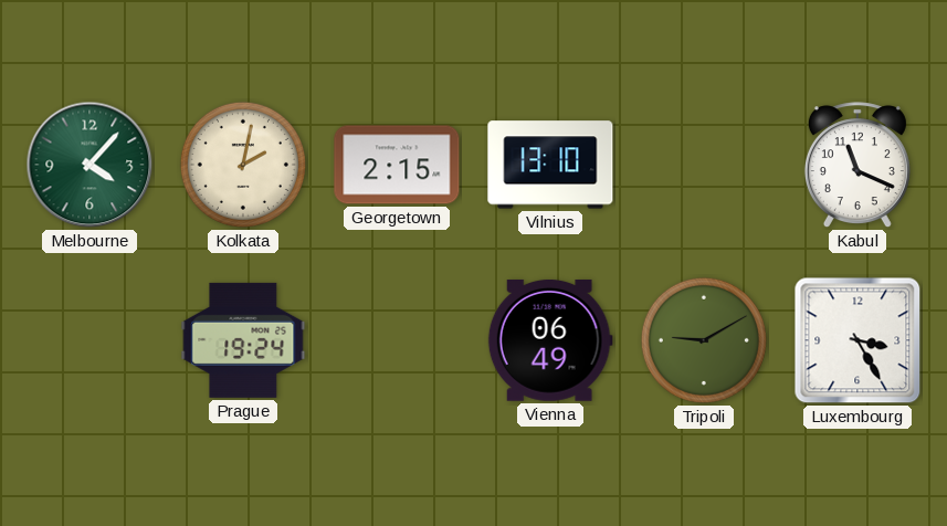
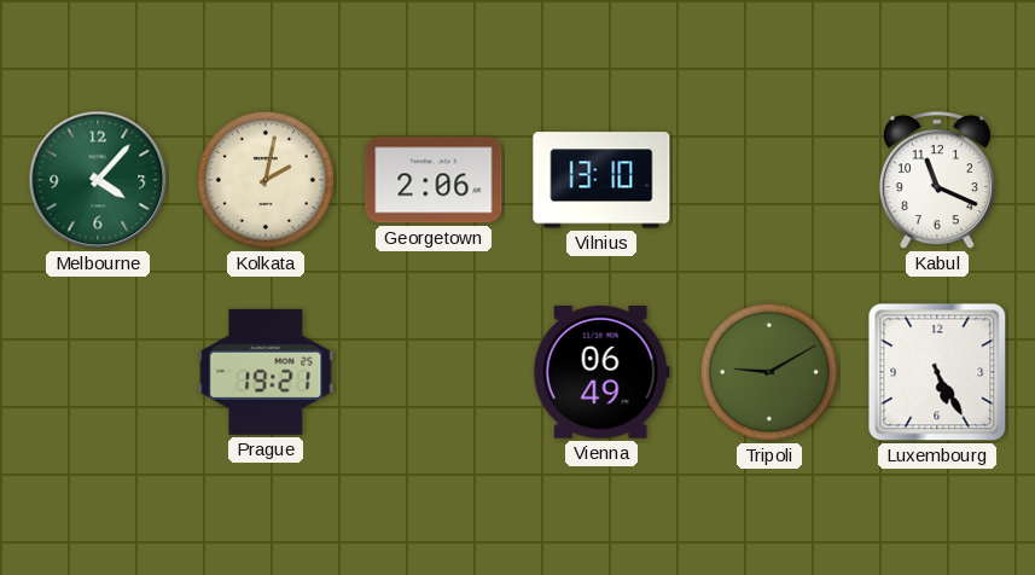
Georgetown: 2:15 -> 2:06
Prague: 19:24 -> 19:21
Luxembourg: 3:25 -> 5:25
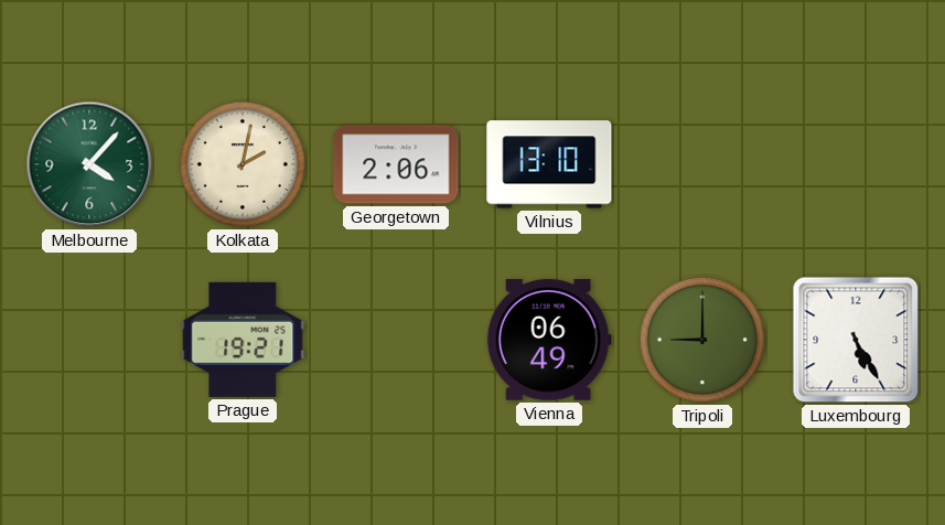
Kabul: 11:19 -> none
Tripoli: 9:10 -> 9:00
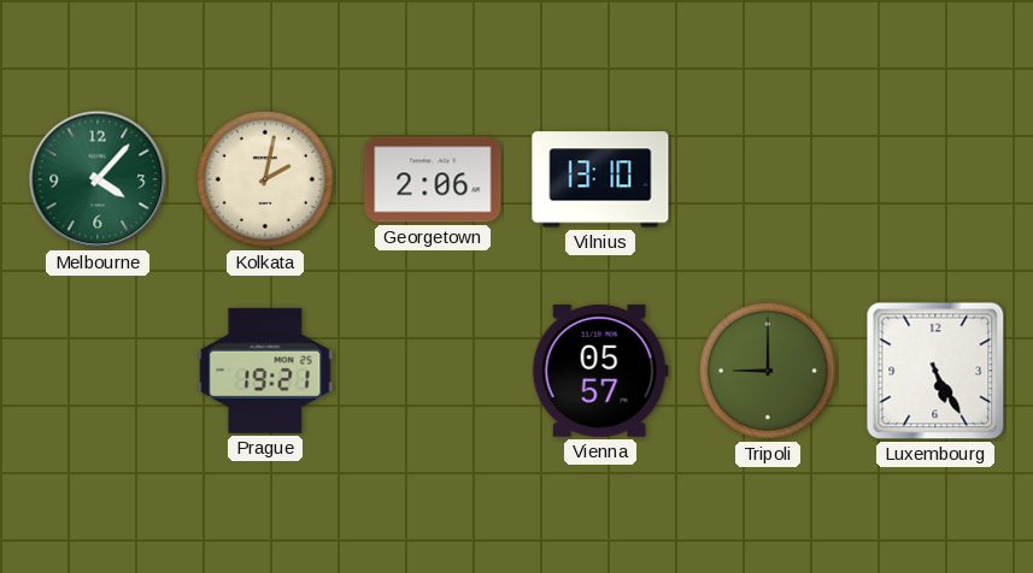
Vienna: 06:49 -> 05:57
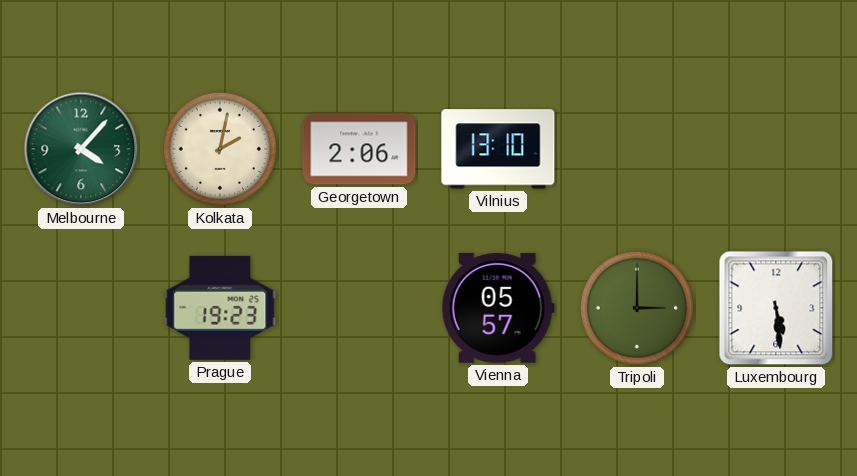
Prague: 19:21 -> 19:23
Tripoli: 9:00 -> 3:00
Luxembourg: 5:25 -> 5:29
